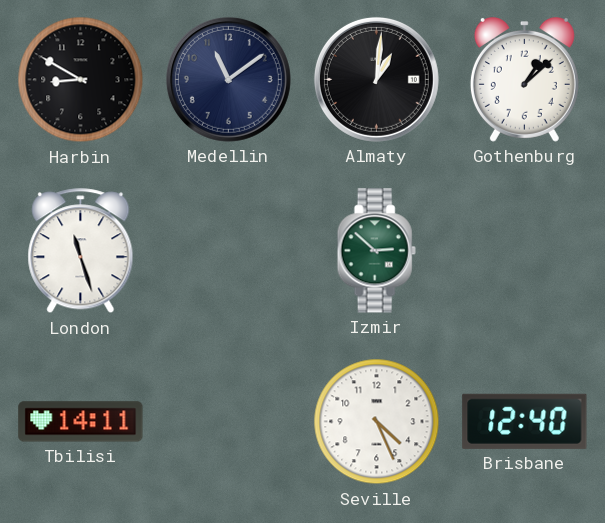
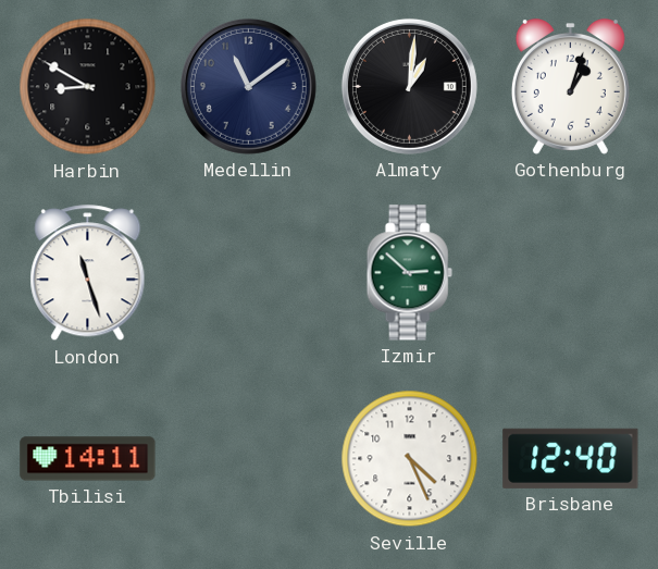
Gothenburg: 1:08 -> 1:03
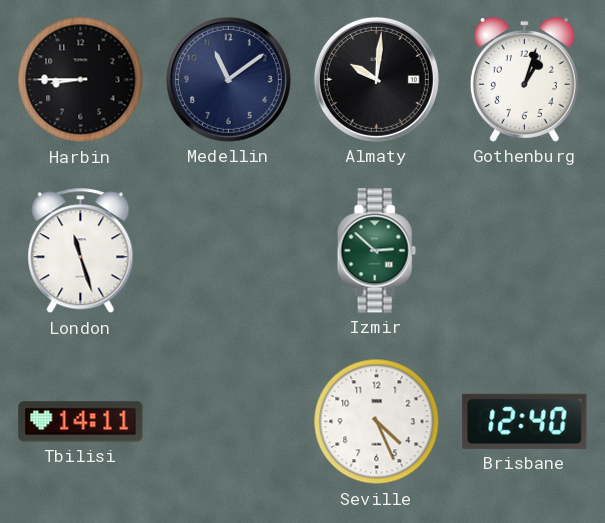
Harbin: 8:50 -> 8:45
Almaty: 1:01 -> 10:01
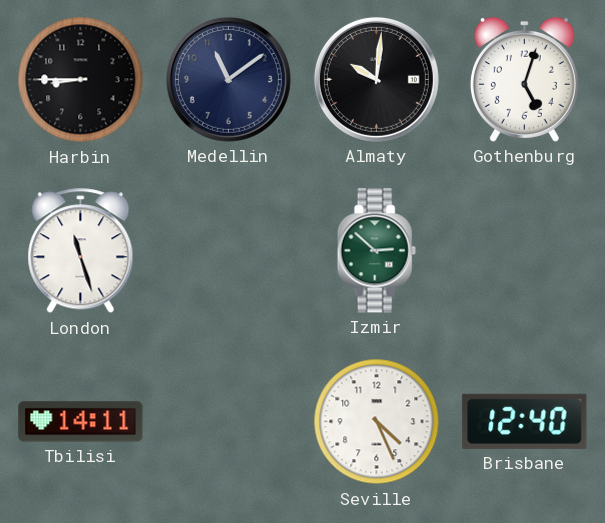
Gothenburg: 1:03 -> 5:03
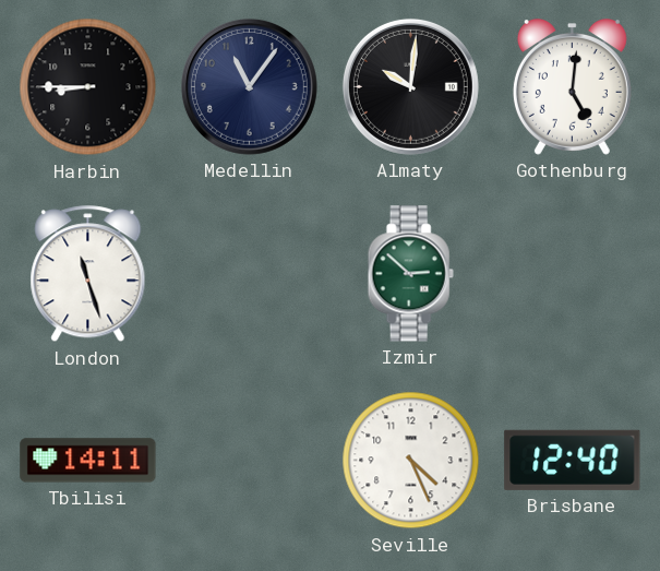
Medellin: 11:09 -> 11:06
Gothenburg: 5:03 -> 5:01
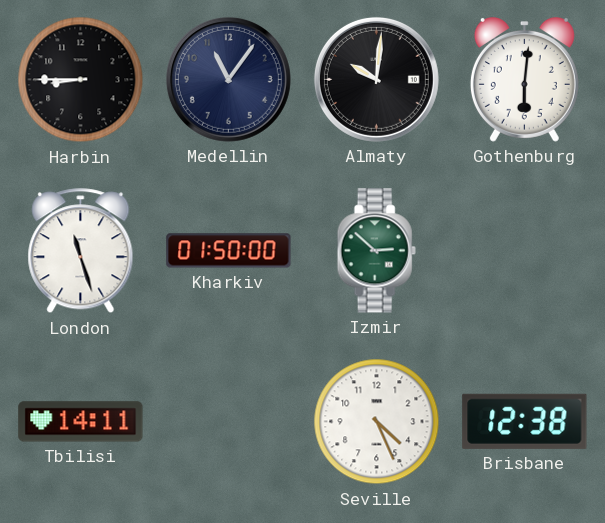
Gothenburg: 5:01 -> 6:01
Kharkiv: none -> 01:50
Brisbane: 12:40 -> 12:38
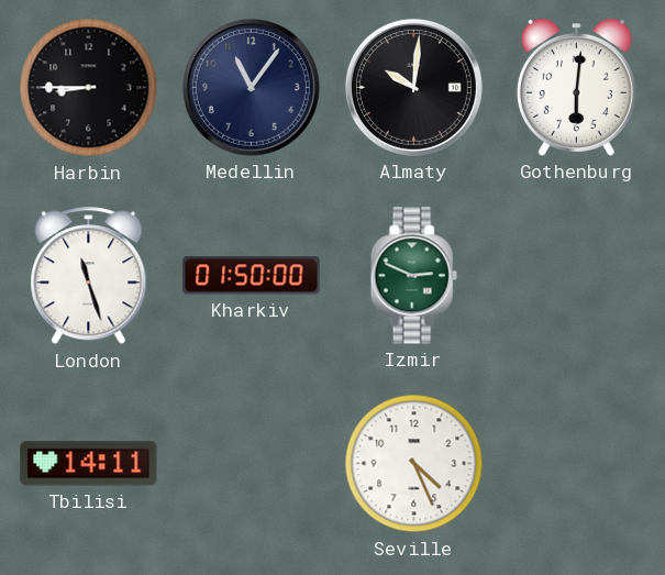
Izmir: 2:52 -> 2:49
Brisbane: 12:38 -> none
